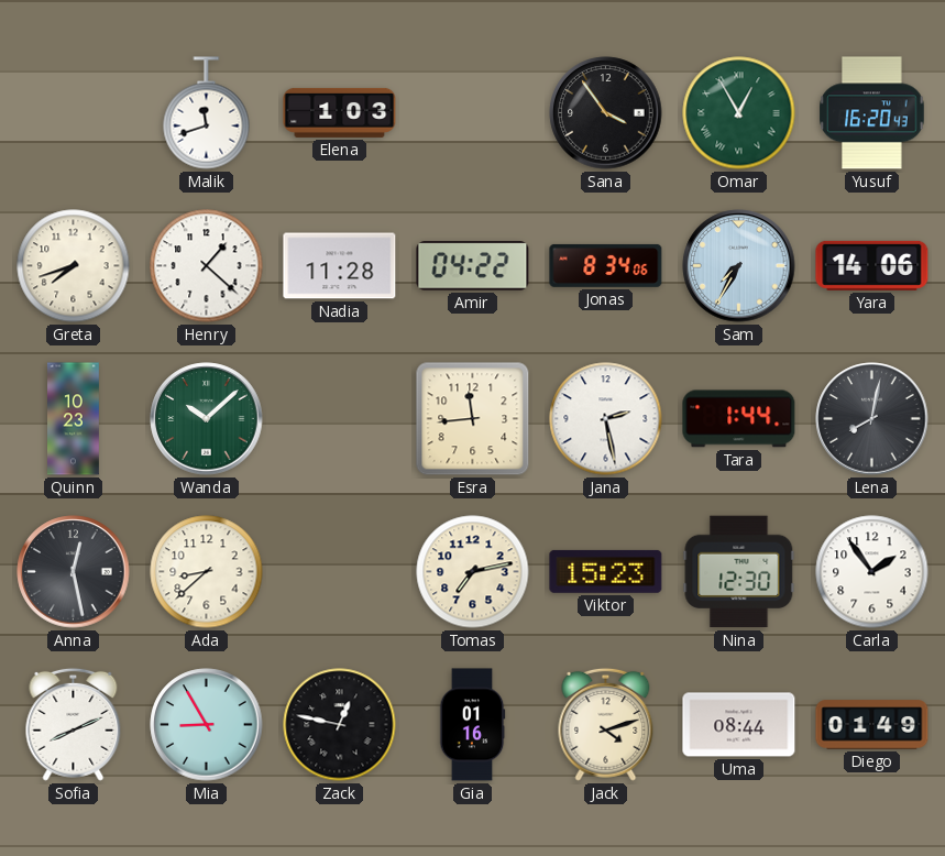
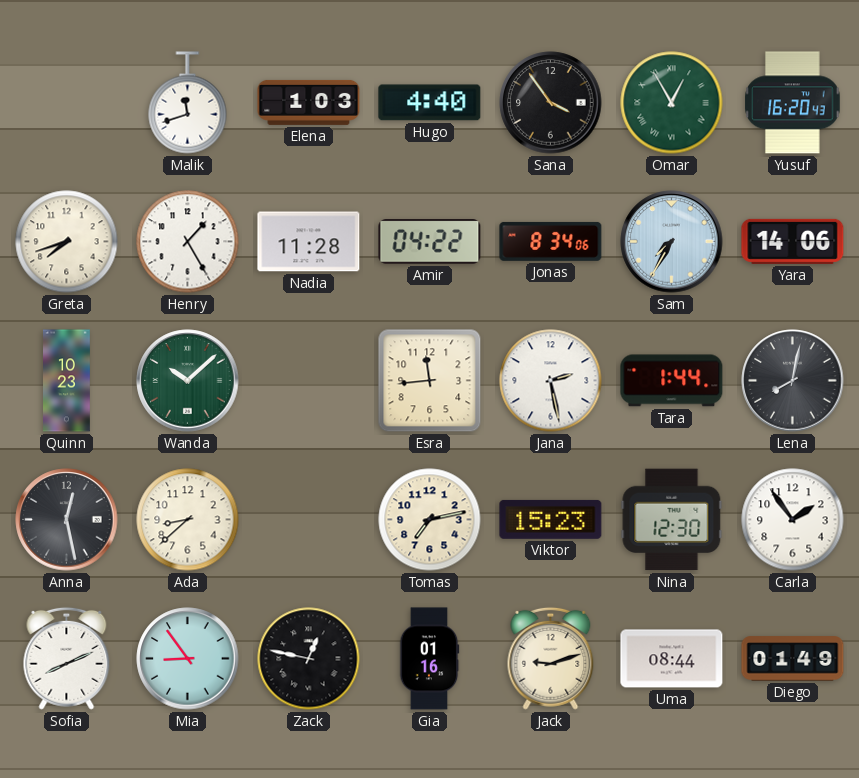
Hugo: none -> 4:40
Henry: 1:22 -> 1:25
Mia: 8:55 -> 8:54
Jack: 4:12 -> 9:12
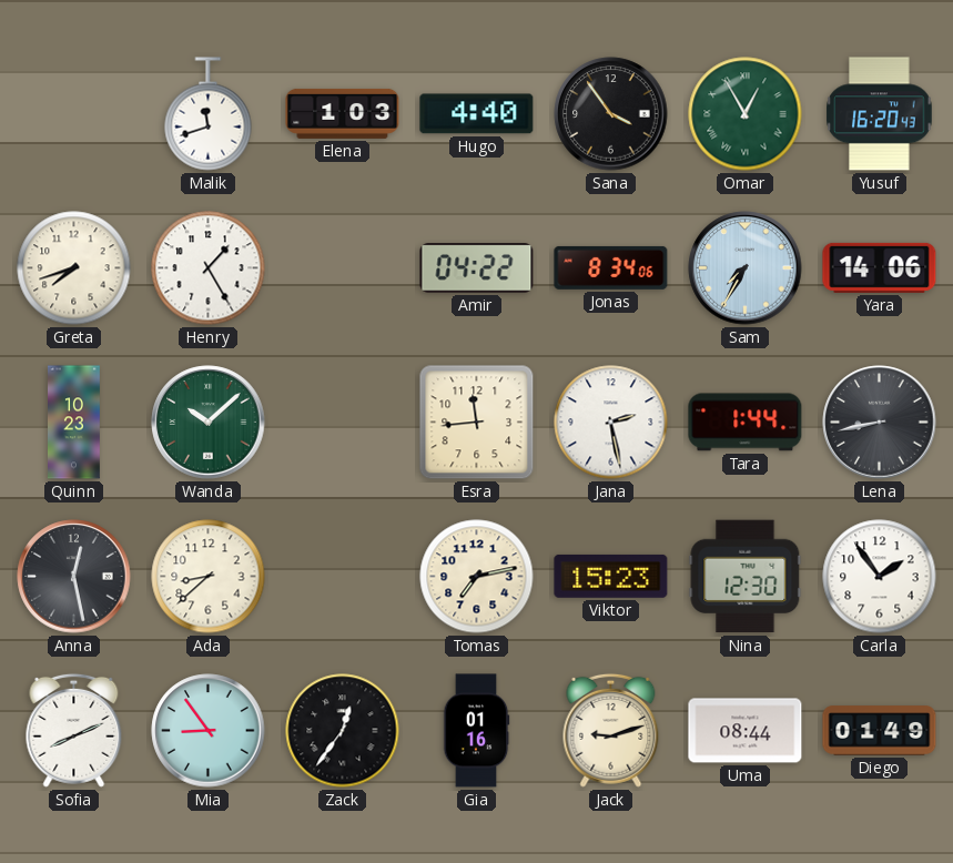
Nadia: 11:28 -> none
Lena: 8:02 -> 8:43
Zack: 12:47 -> 12:36
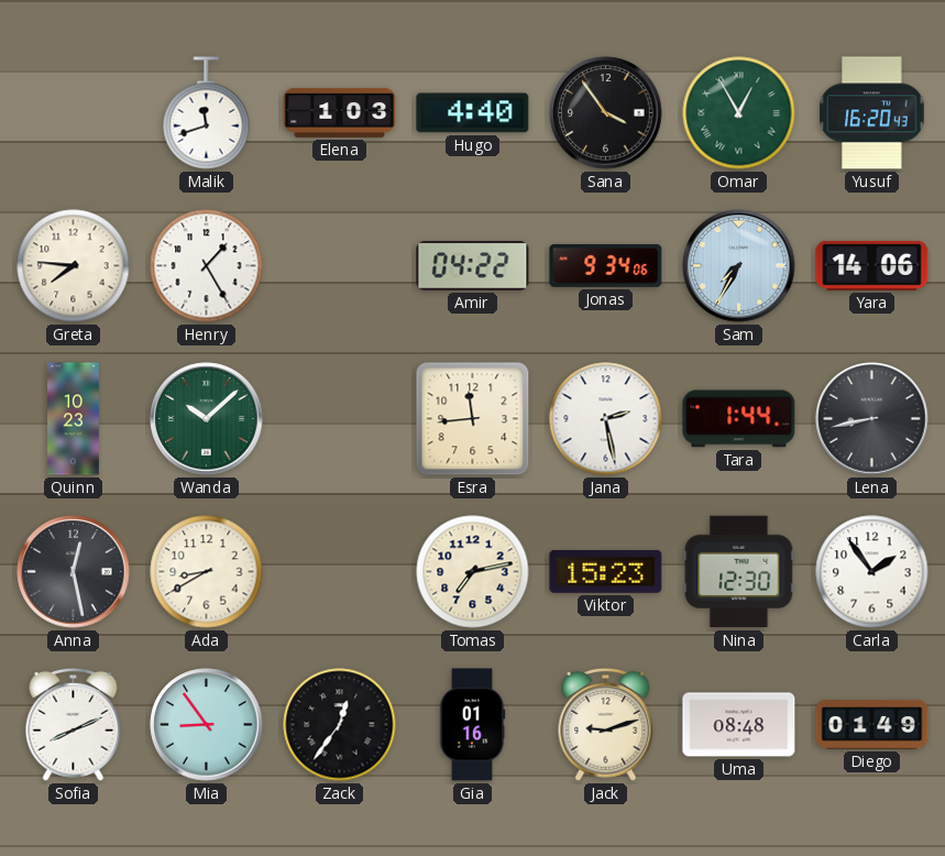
Greta: 7:42 -> 7:46
Jonas: 8:34 -> 9:34
Ada: 8:38 -> 8:40
Uma: 08:44 -> 08:48
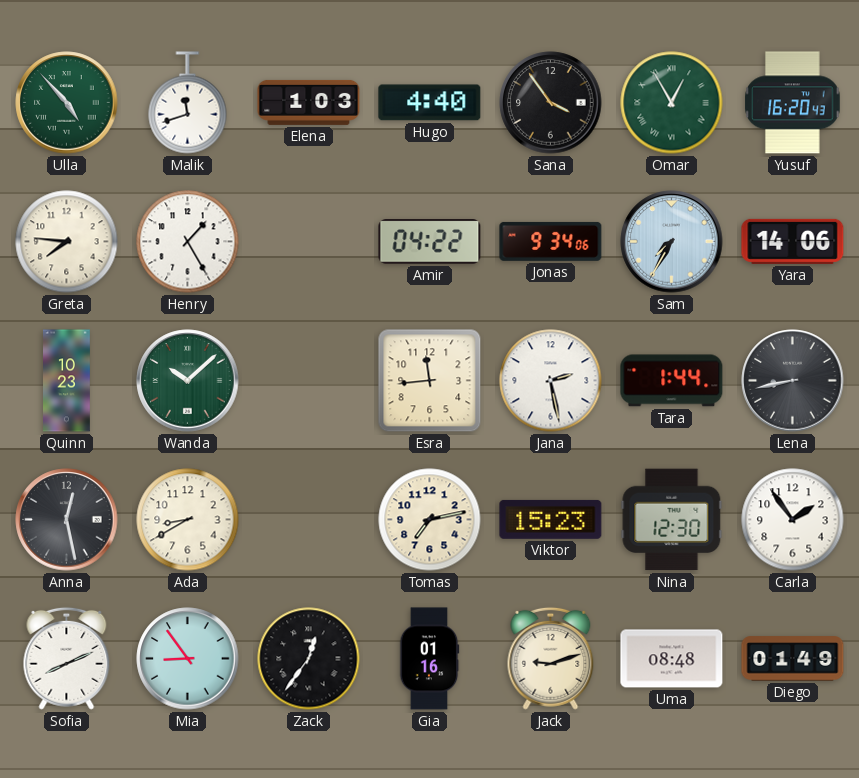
Ulla: none -> 4:53
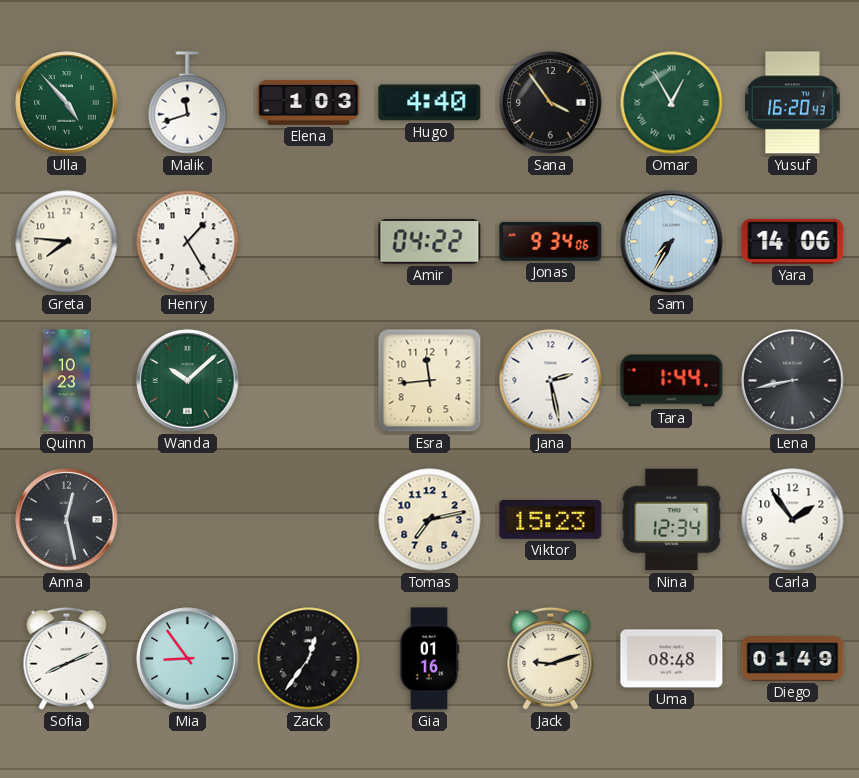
Ada: 8:40 -> none
Nina: 12:30 -> 12:34
